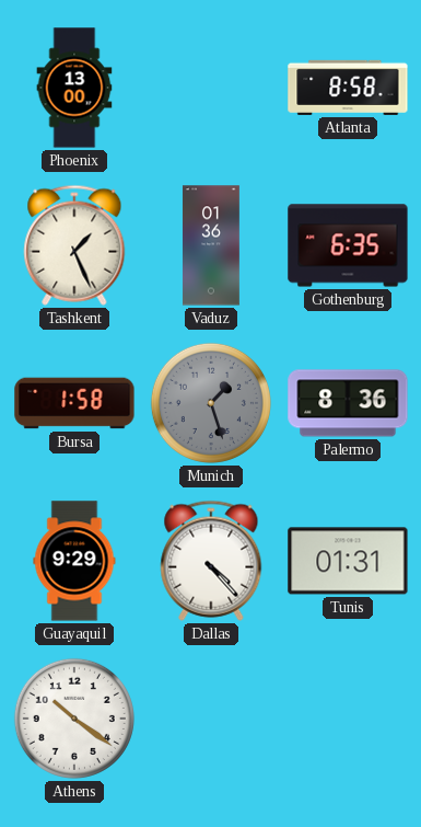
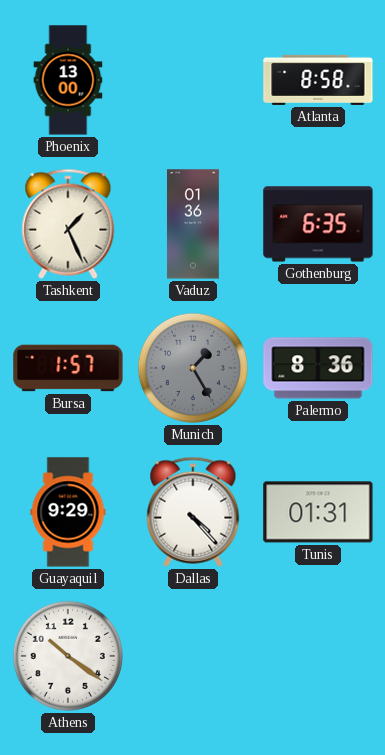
Bursa: 1:58 -> 1:57
Munich: 1:27 -> 1:25
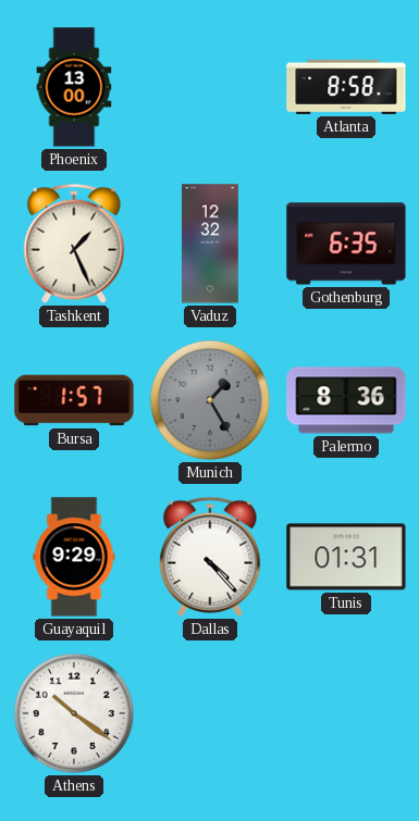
Vaduz: 01:36 -> 12:32
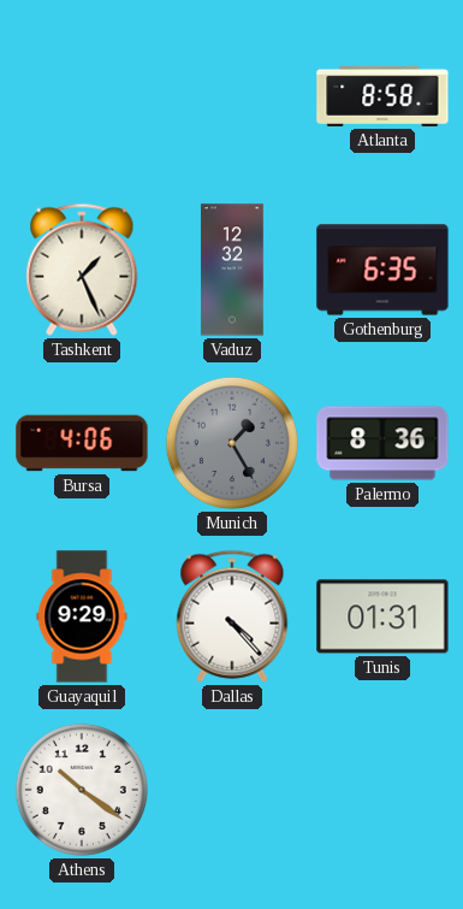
Phoenix: 13:00 -> none
Bursa: 1:57 -> 4:06
